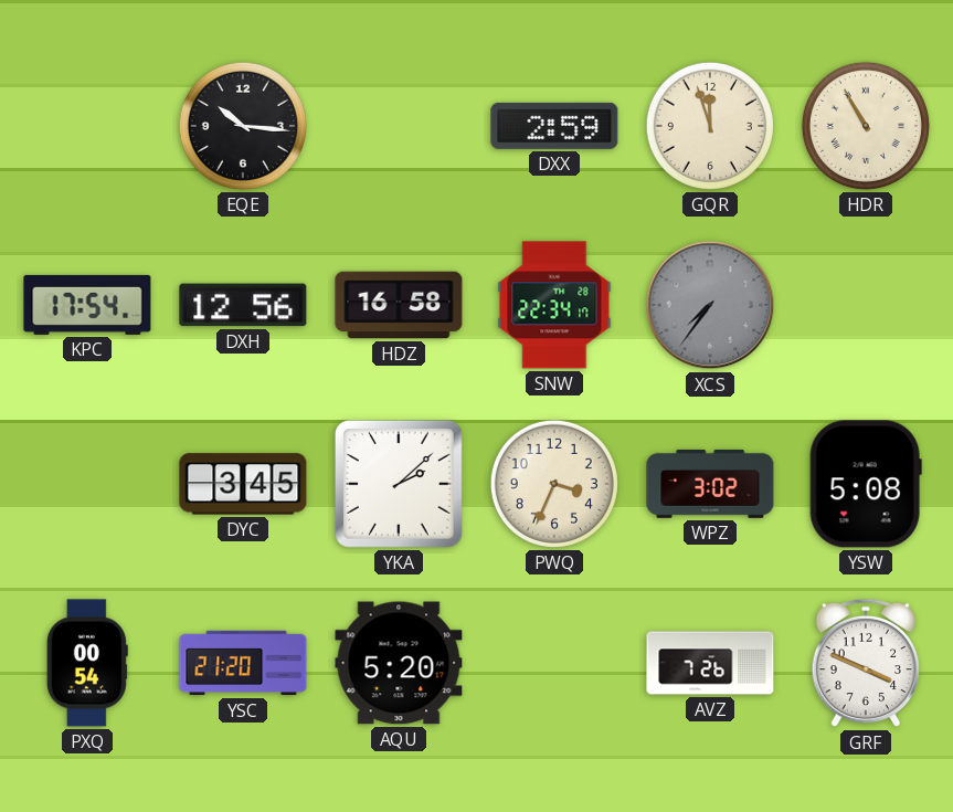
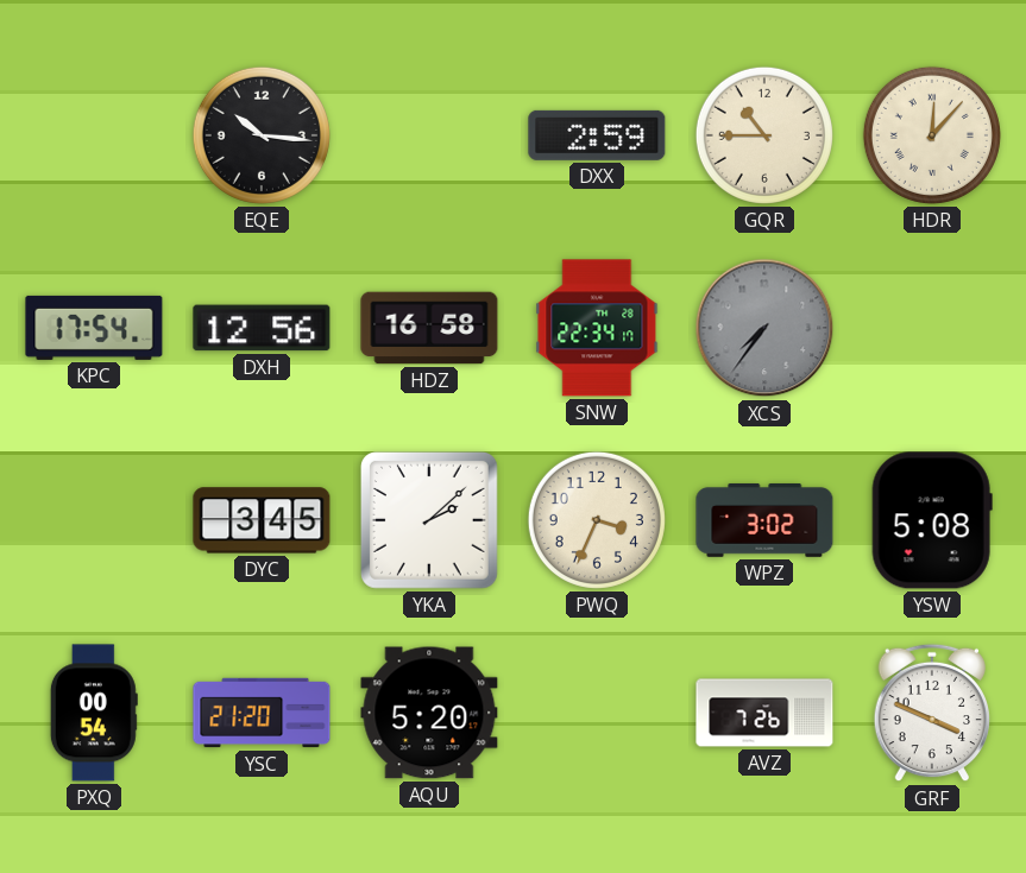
GQR: 11:57 -> 10:45
HDR: 10:55 -> 12:07
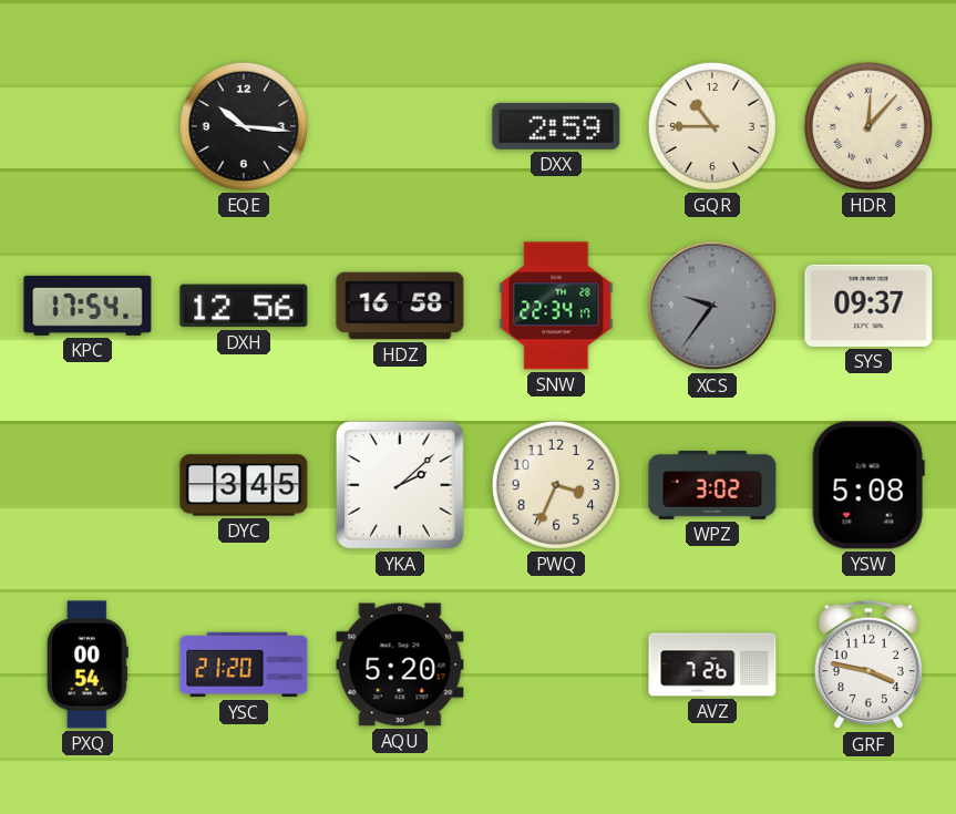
XCS: 7:36 -> 9:36
SYS: none -> 09:37
GRF: 3:49 -> 3:47
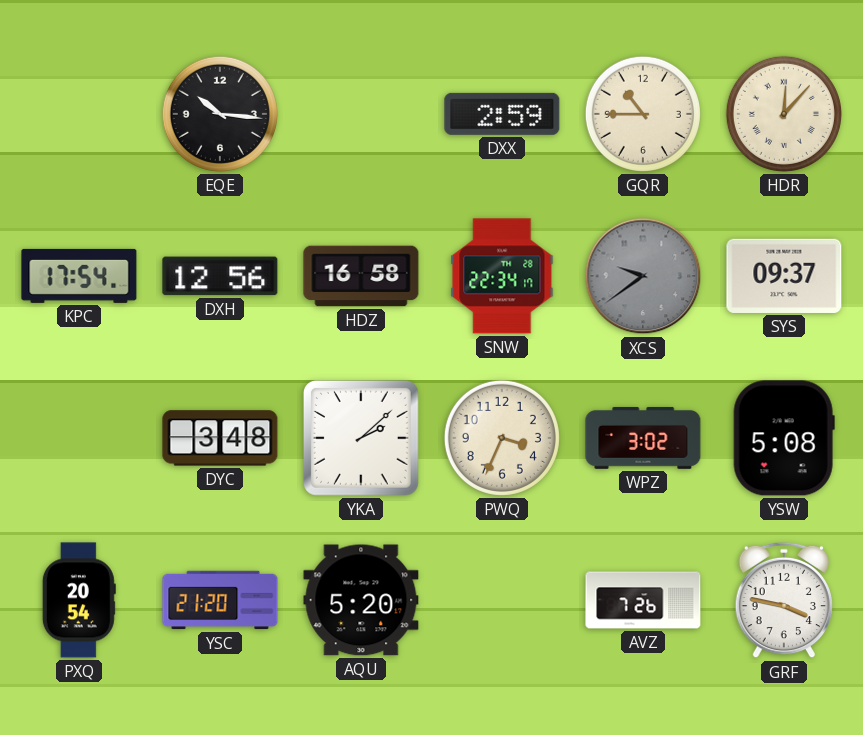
XCS: 9:36 -> 9:39
DYC: 3:45 -> 3:48
PXQ: 00:54 -> 20:54
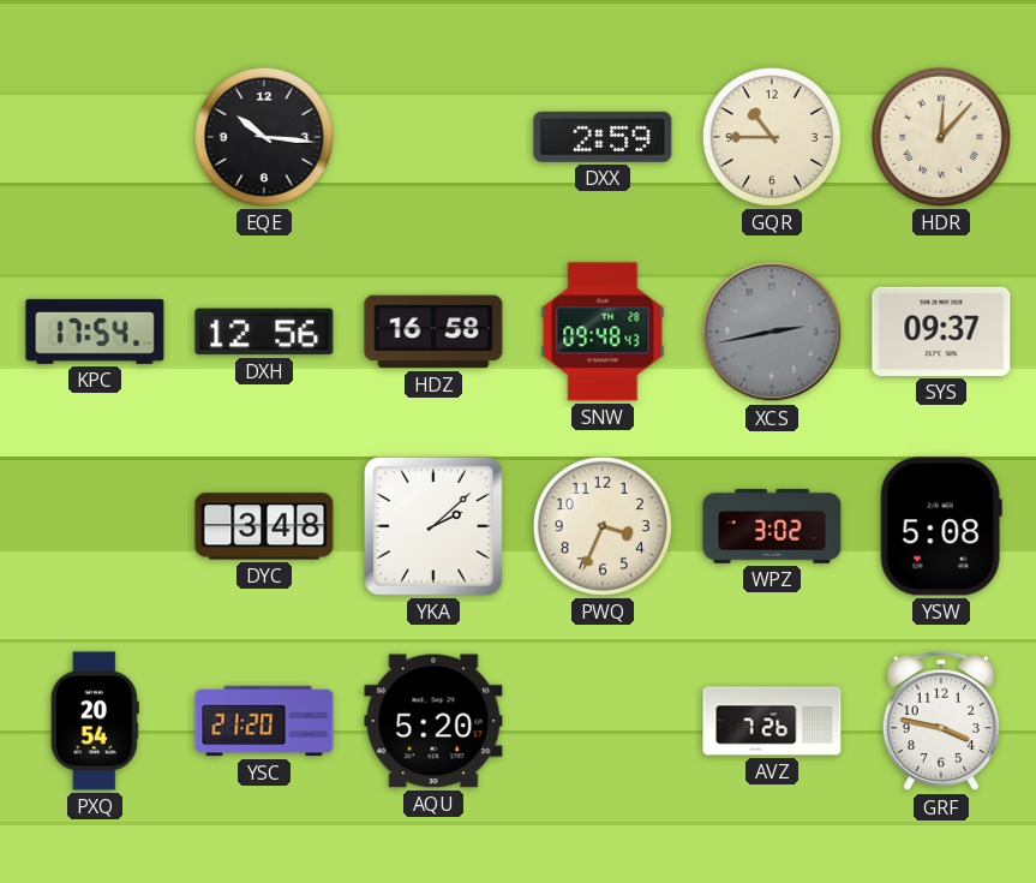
SNW: 22:34 -> 09:48
XCS: 9:39 -> 2:43
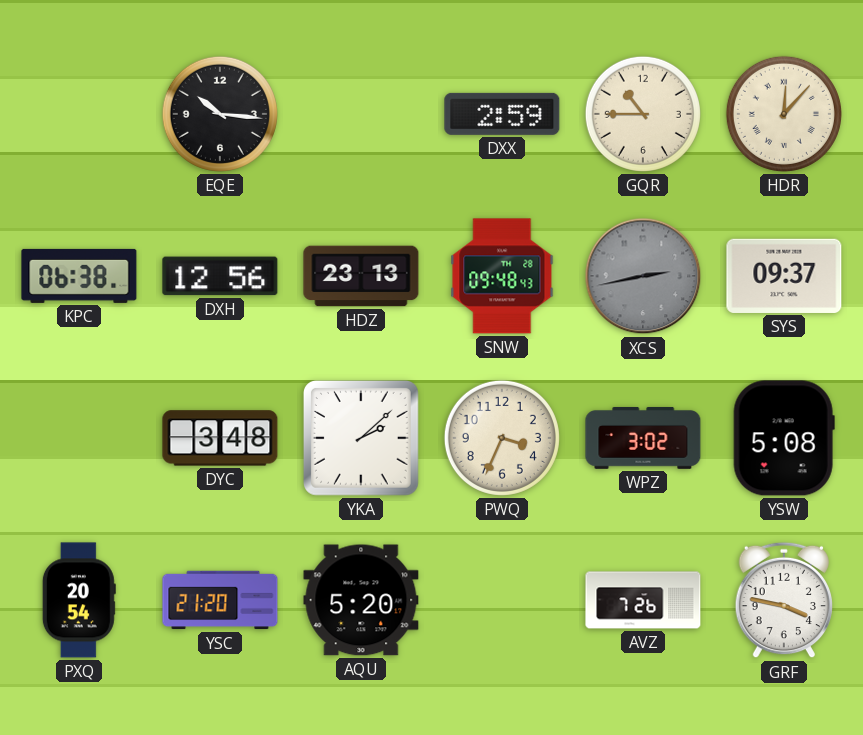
KPC: 17:54 -> 06:38
HDZ: 16:58 -> 23:13
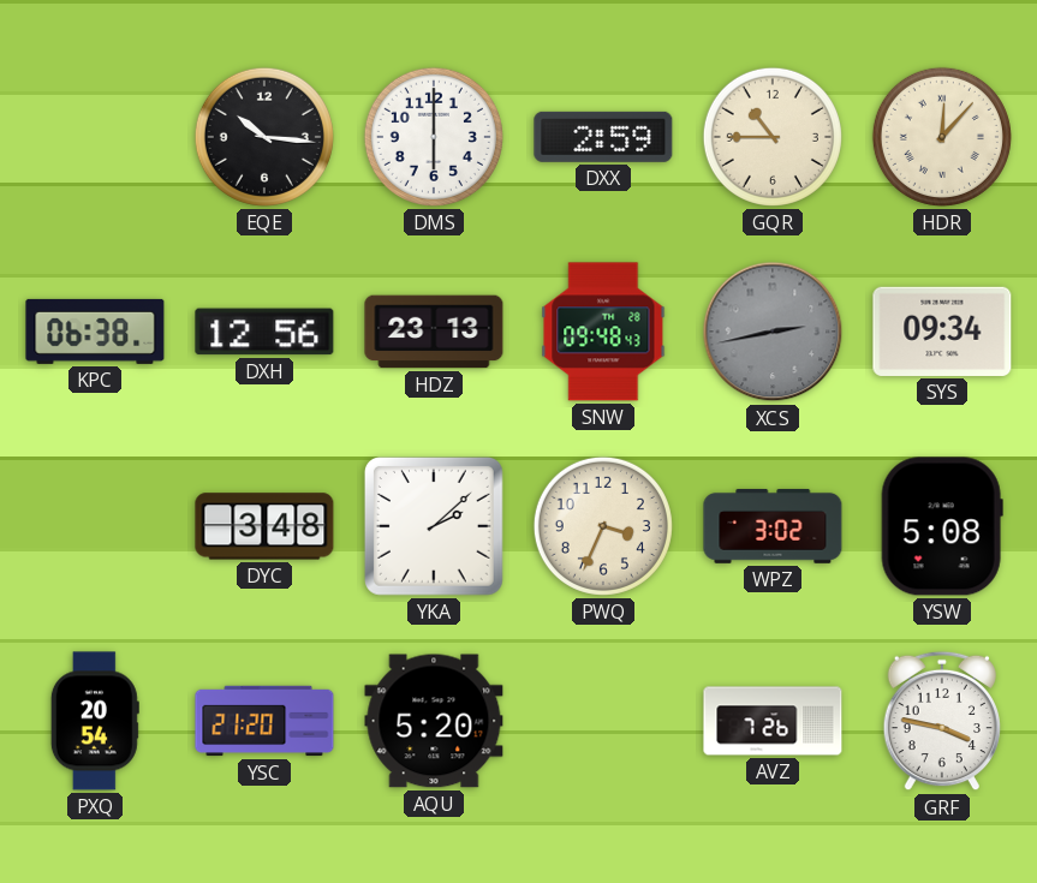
DMS: none -> 6:00
SYS: 09:37 -> 09:34
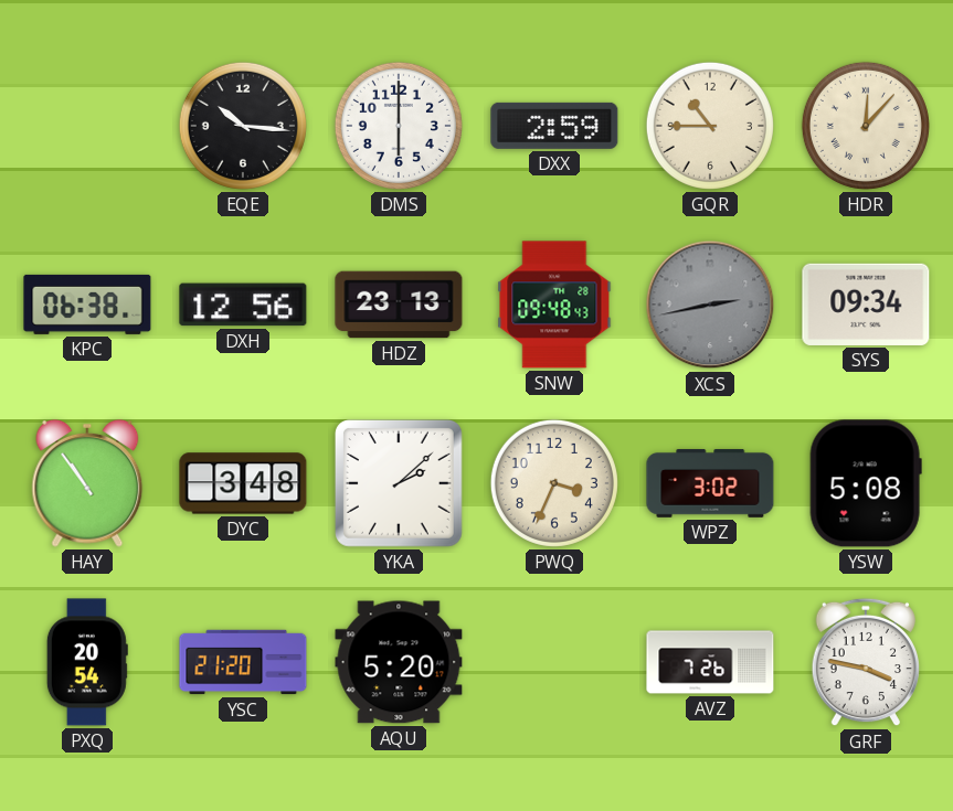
HAY: none -> 10:54
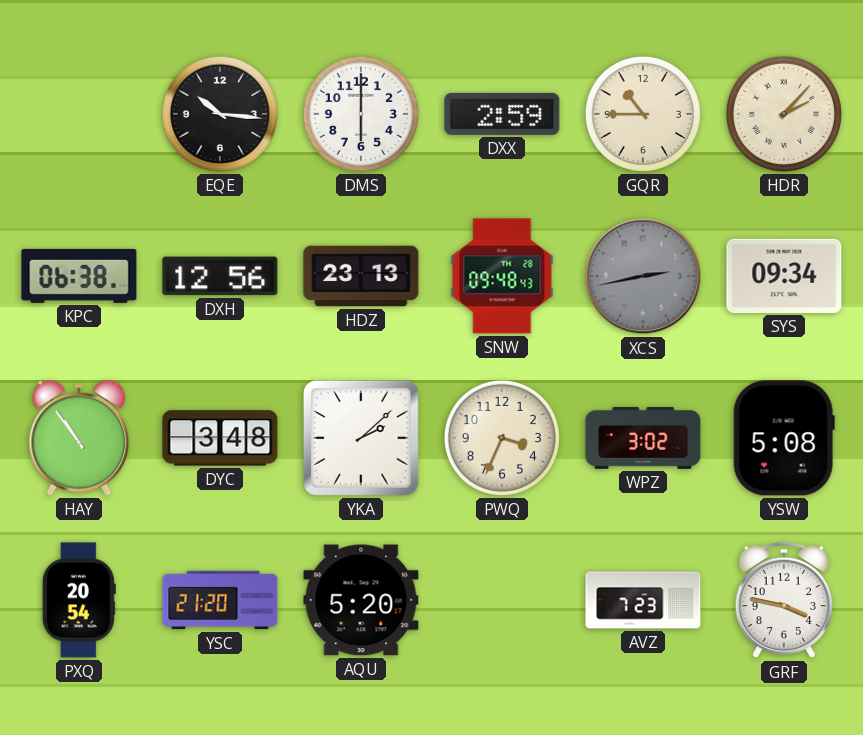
HDR: 12:07 -> 2:07
AVZ: 7:26 -> 7:23
